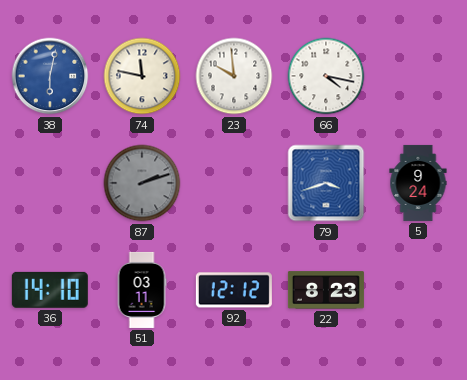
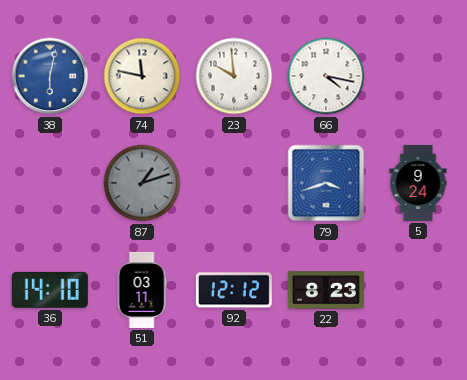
87: 2:12 -> 1:12
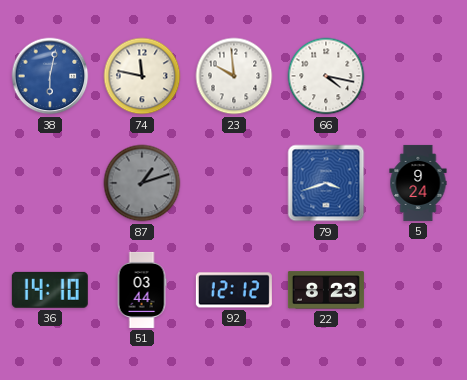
51: 03:11 -> 03:44
